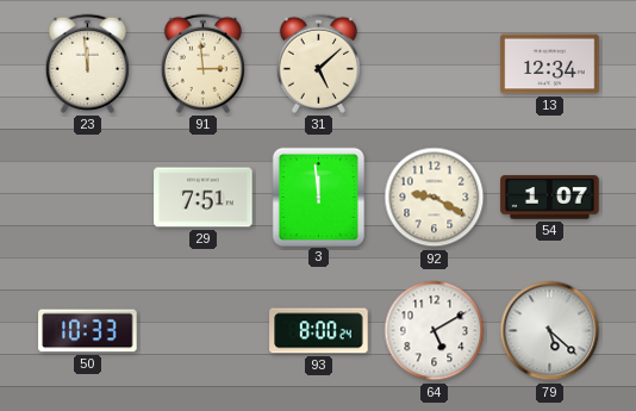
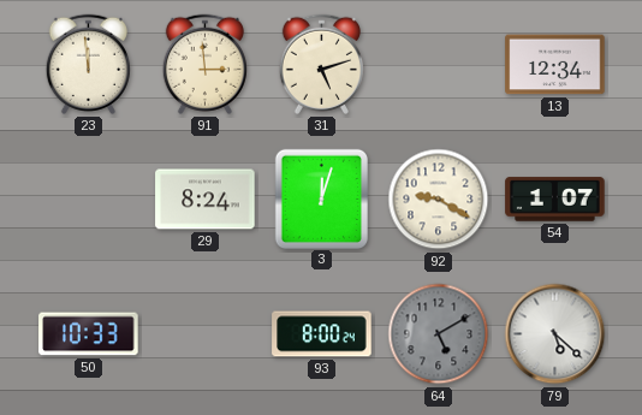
31: 5:08 -> 5:12
29: 7:51 -> 8:24
3: 11:59 -> 12:03
64 dial: white -> grey
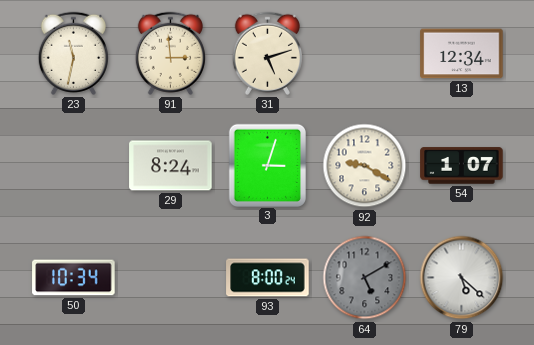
23: 11:59 -> 11:32
3: 12:03 -> 3:03
50: 10:33 -> 10:34
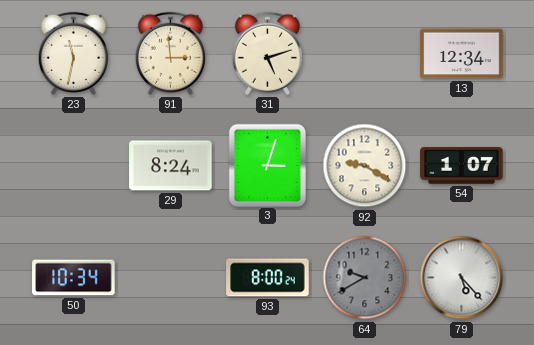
64: 5:10 -> 9:40
79: 5:22 -> 5:23
